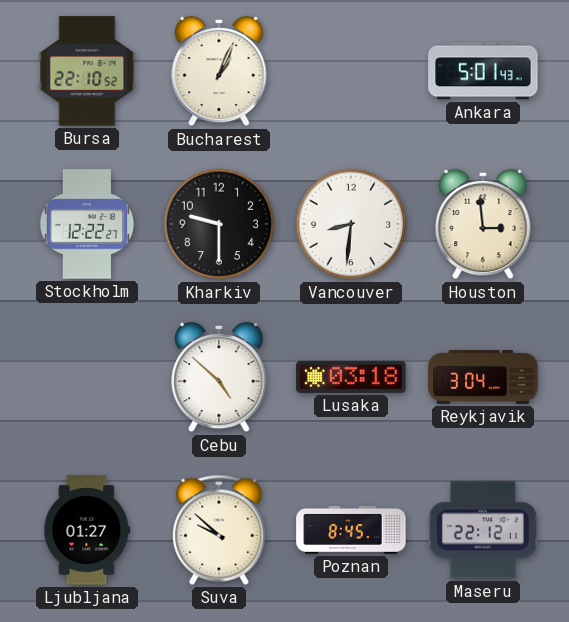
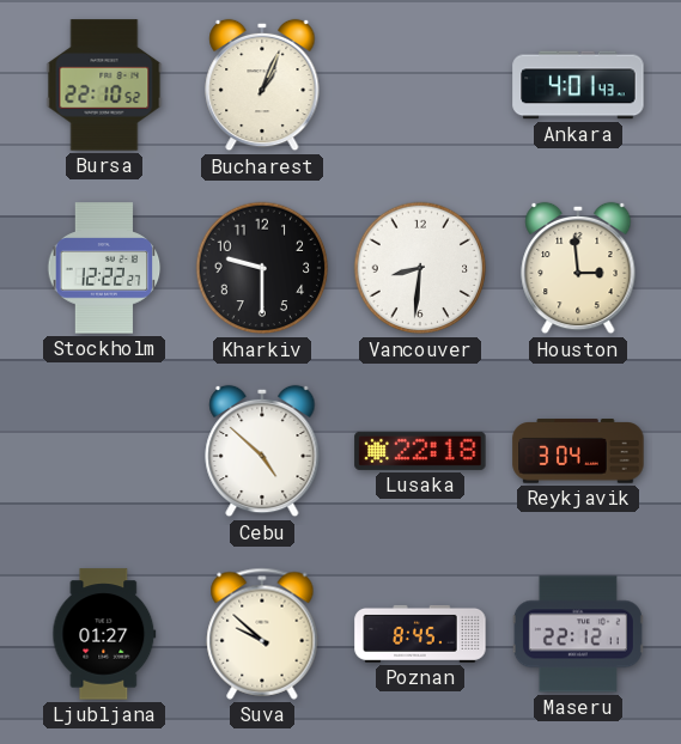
Ankara: 5:01 -> 4:01
Lusaka: 03:18 -> 22:18
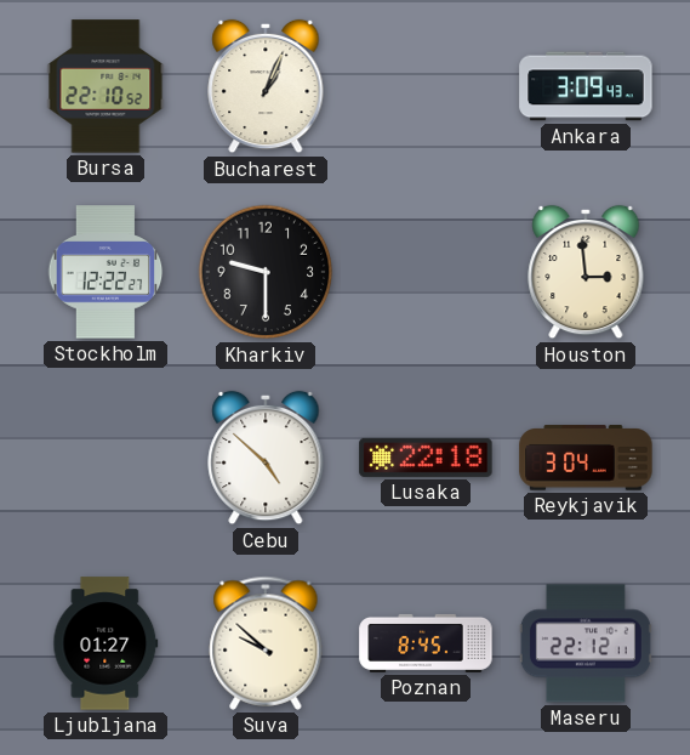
Ankara: 4:01 -> 3:09
Vancouver: 8:31 -> none
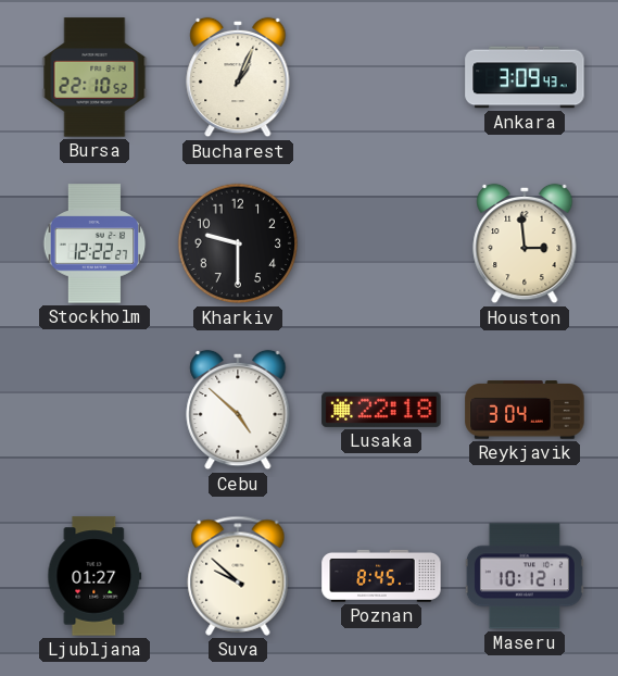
Maseru: 22:12 -> 10:12
